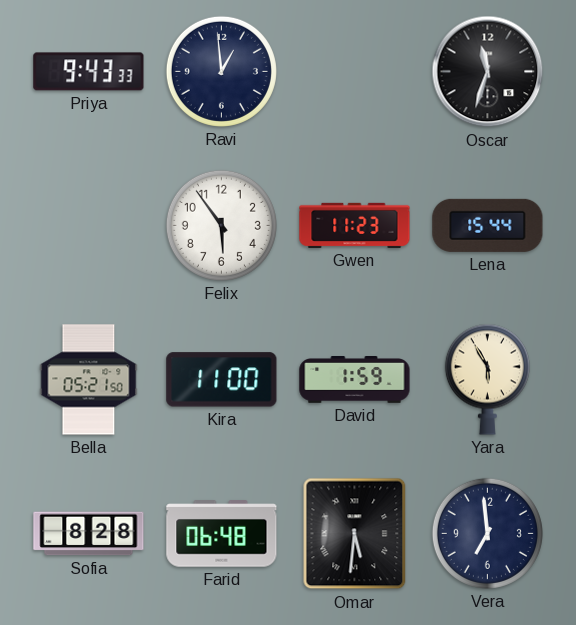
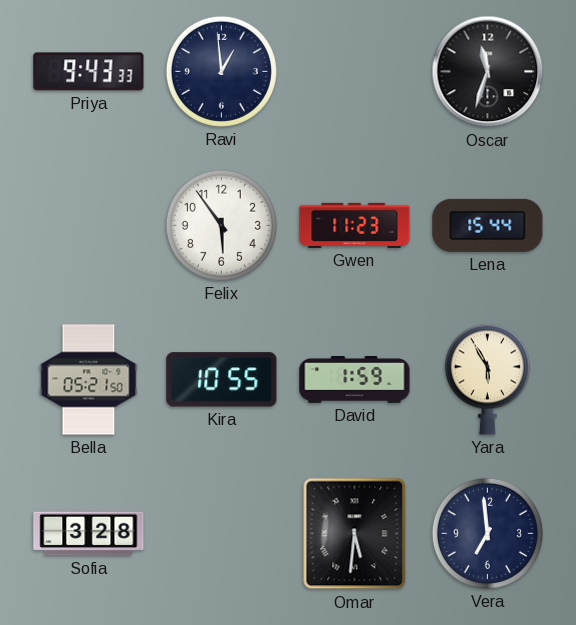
Kira: 11:00 -> 10:55
Sofia: 8:28 -> 3:28
Farid: 06:48 -> none
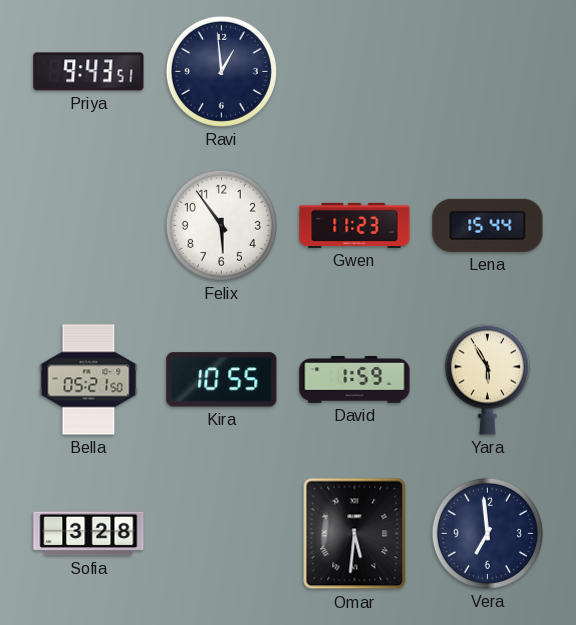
Priya: 9:43:33 -> 9:43:51
Oscar: 11:33 -> none
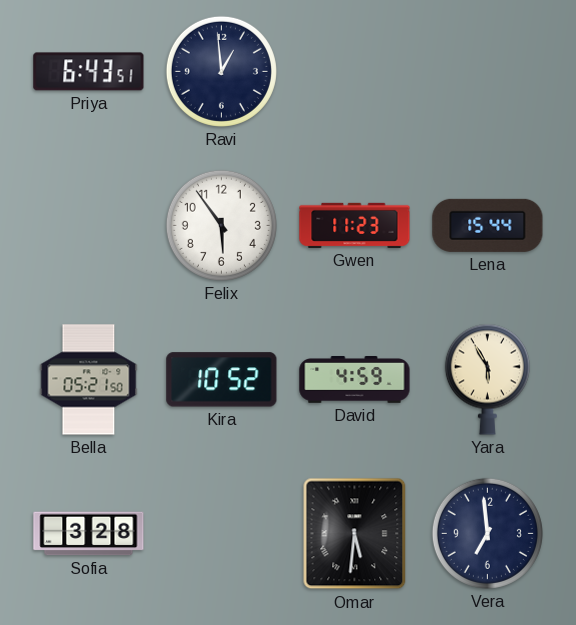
Priya: 9:43 -> 6:43
Kira: 10:55 -> 10:52
David: 1:59 -> 4:59
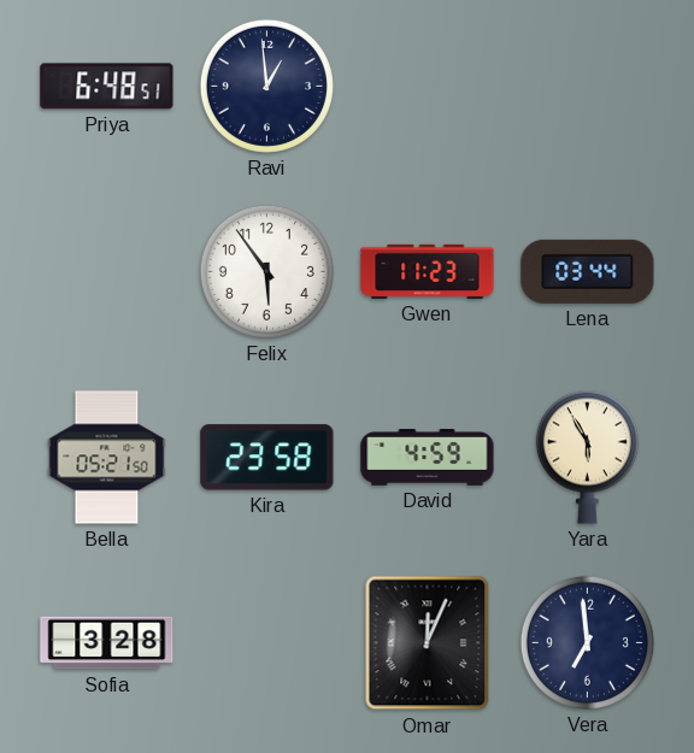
Priya: 6:43 -> 6:48
Lena: 15:44 -> 03:44
Kira: 10:52 -> 23:58
Omar: 5:31 -> 12:04
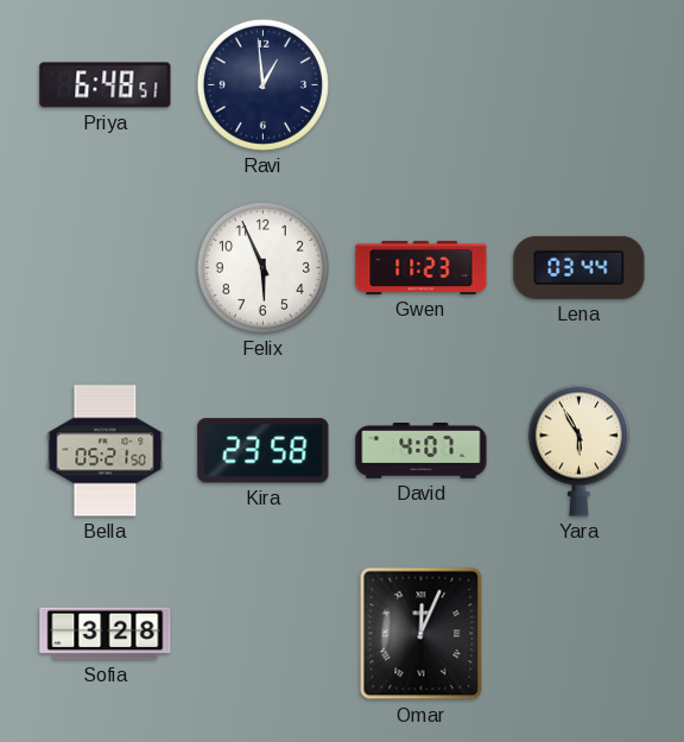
Felix: 5:54 -> 5:56
David: 4:59 -> 4:07
Vera: 6:59 -> none
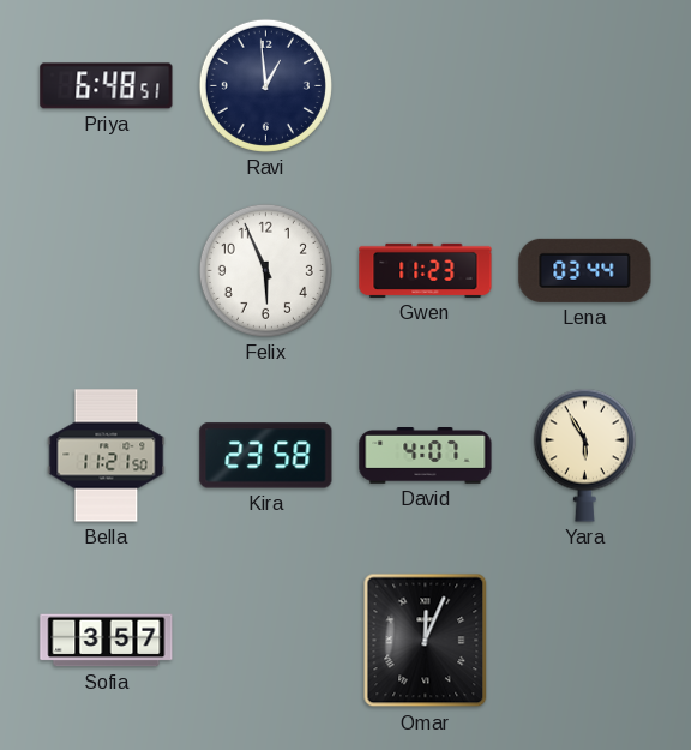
Bella: 05:21 -> 11:21
Sofia: 3:28 -> 3:57
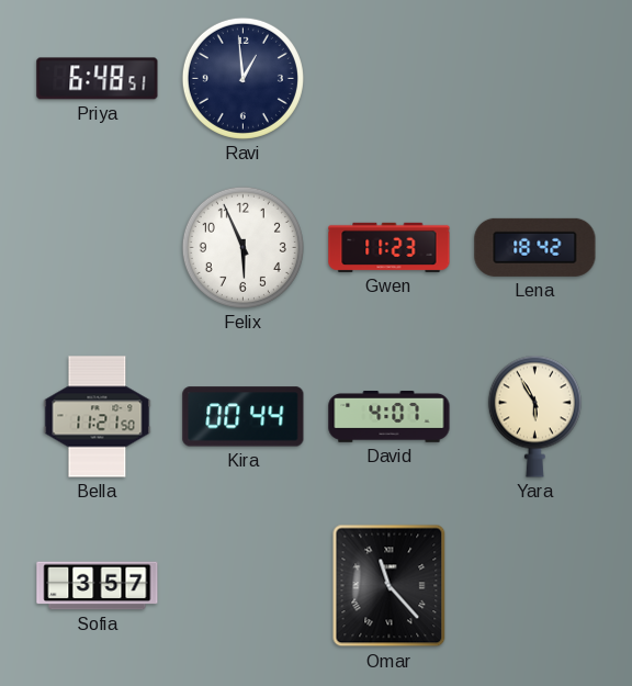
Lena: 03:44 -> 18:42
Kira: 23:58 -> 00:44
Omar: 12:04 -> 11:23
